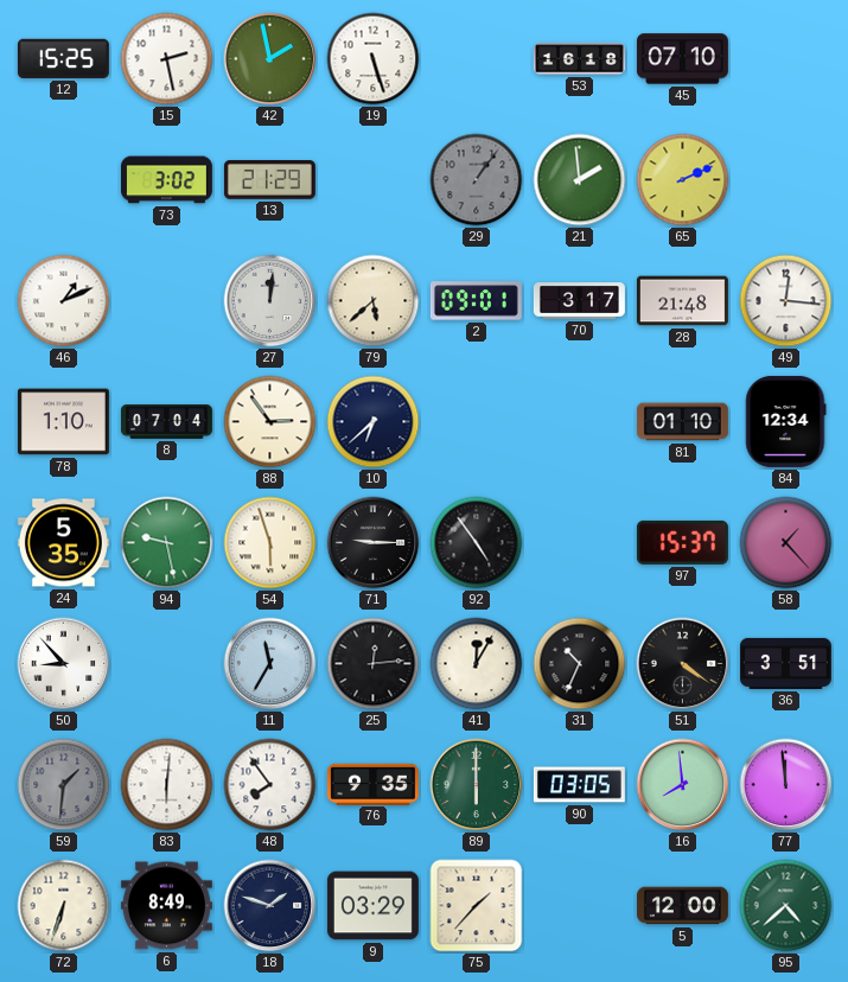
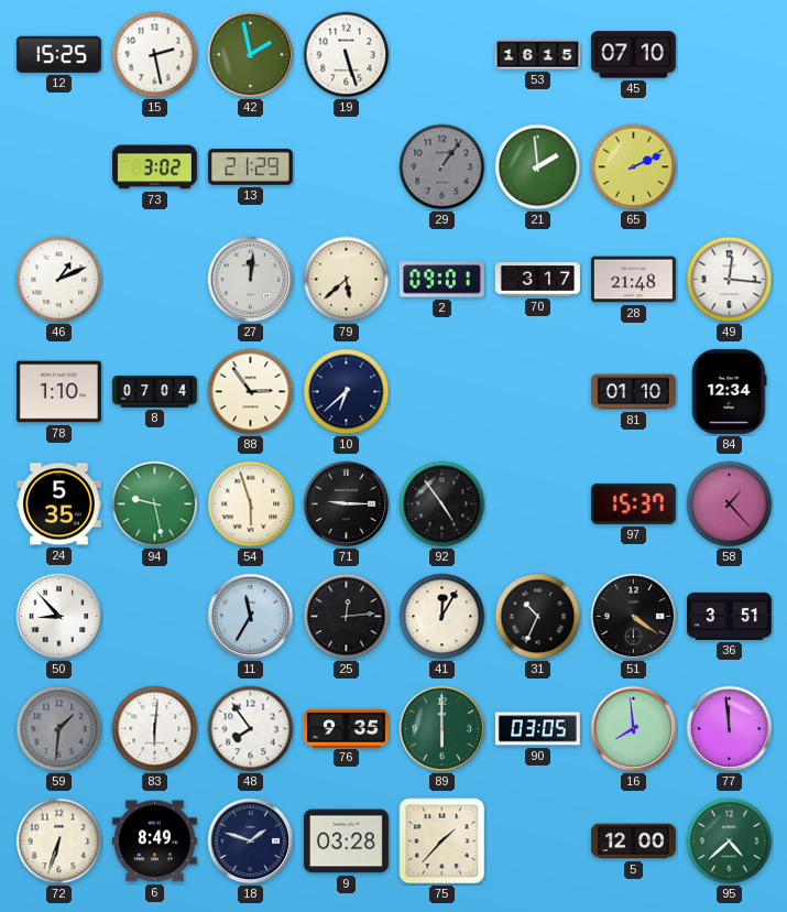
53: 16:18 -> 16:15
9: 03:29 -> 03:28
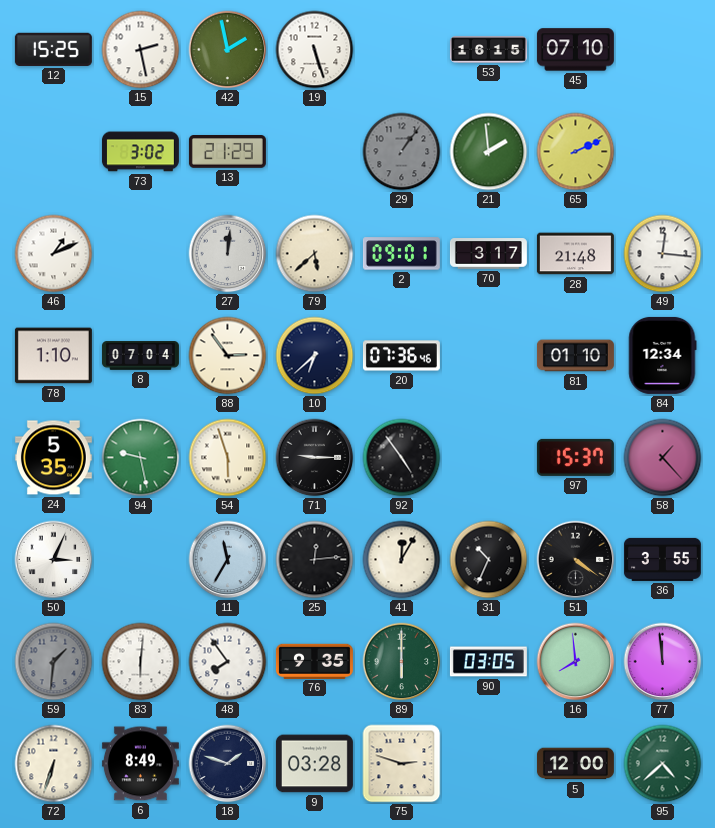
20: none -> 07:36
50: 8:53 -> 3:04
36: 3:51 -> 3:55
75: 1:37 -> 2:48
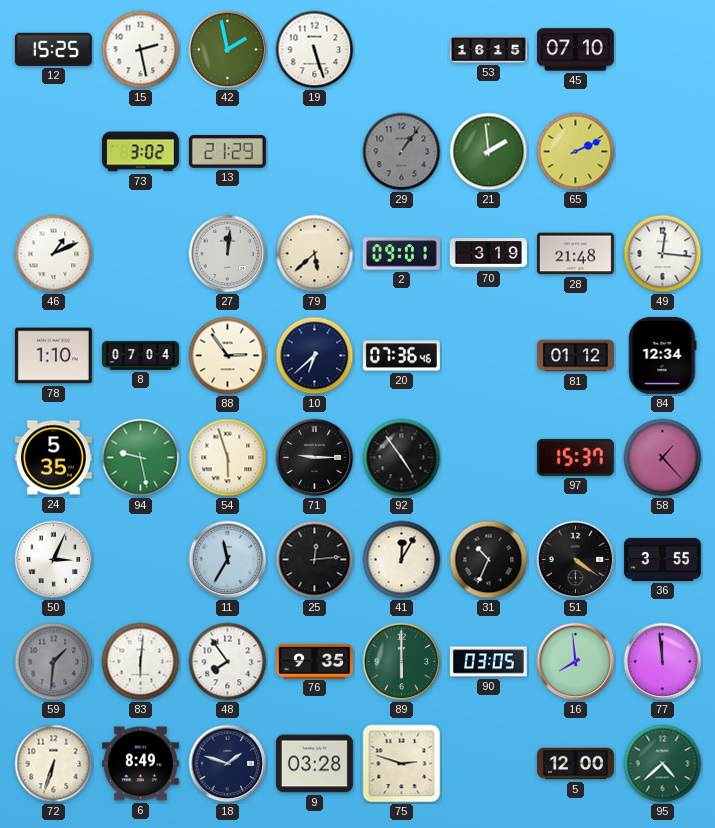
70: 3:17 -> 3:19
81: 01:10 -> 01:12
